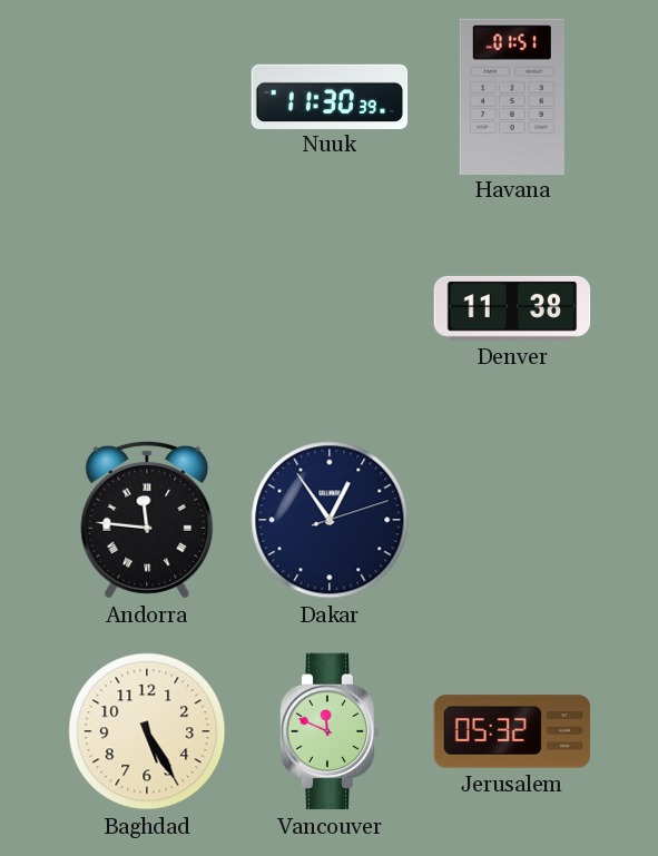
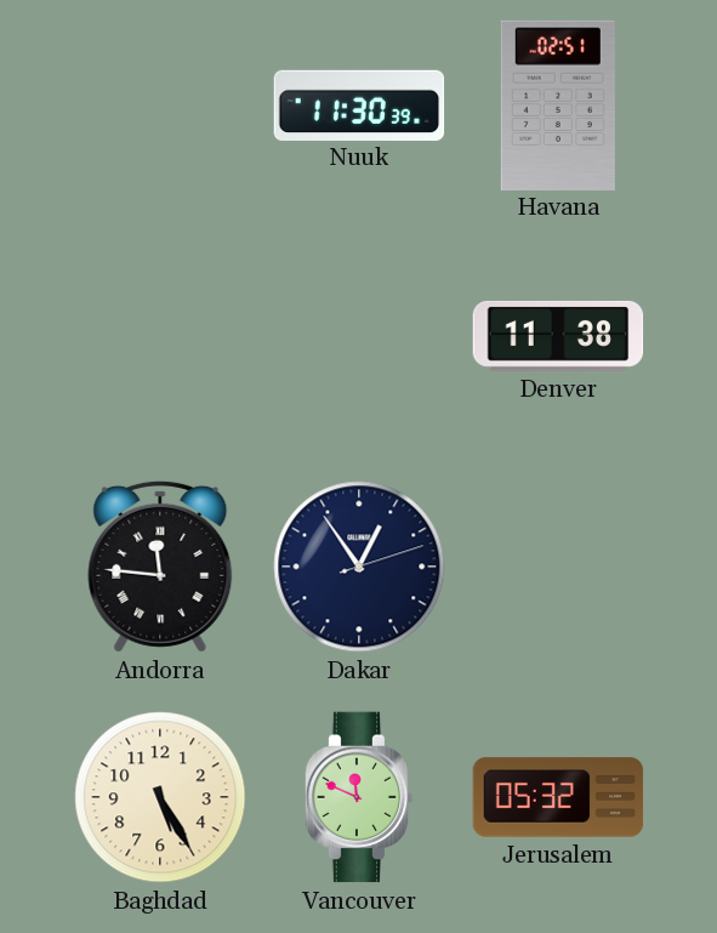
Havana: 01:51 -> 02:51
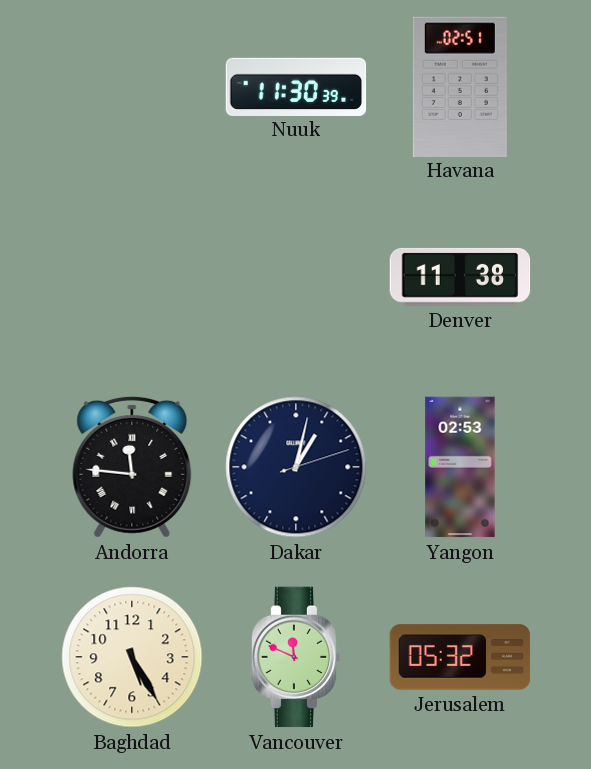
Dakar: 12:54 -> 1:02
Yangon: none -> 02:53
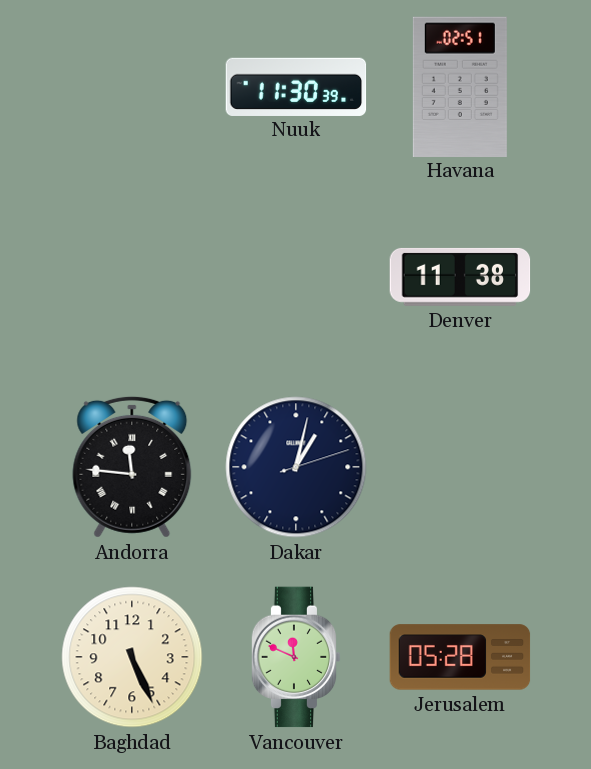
Yangon: 02:53 -> none
Baghdad: 5:25 -> 5:26
Jerusalem: 05:32 -> 05:28
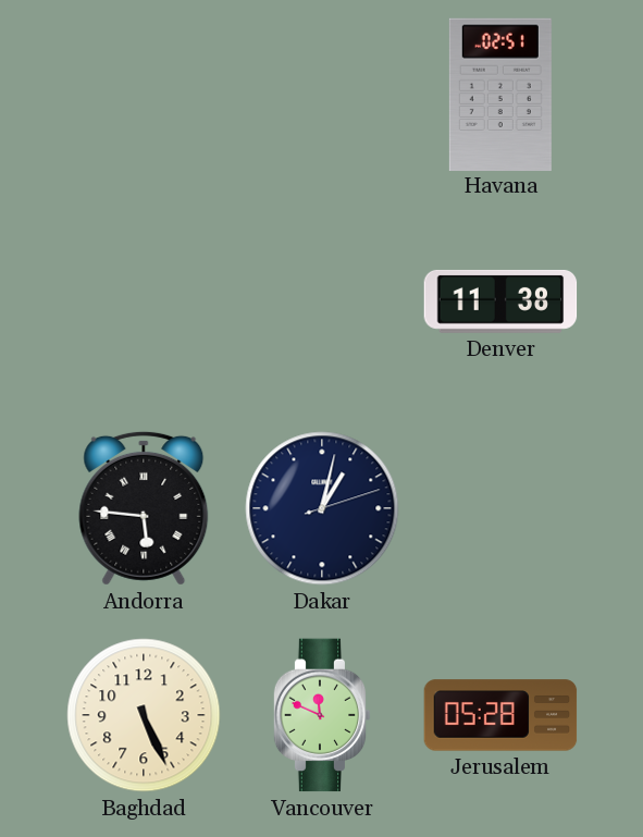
Nuuk: 11:30 -> none
Andorra: 11:46 -> 5:46
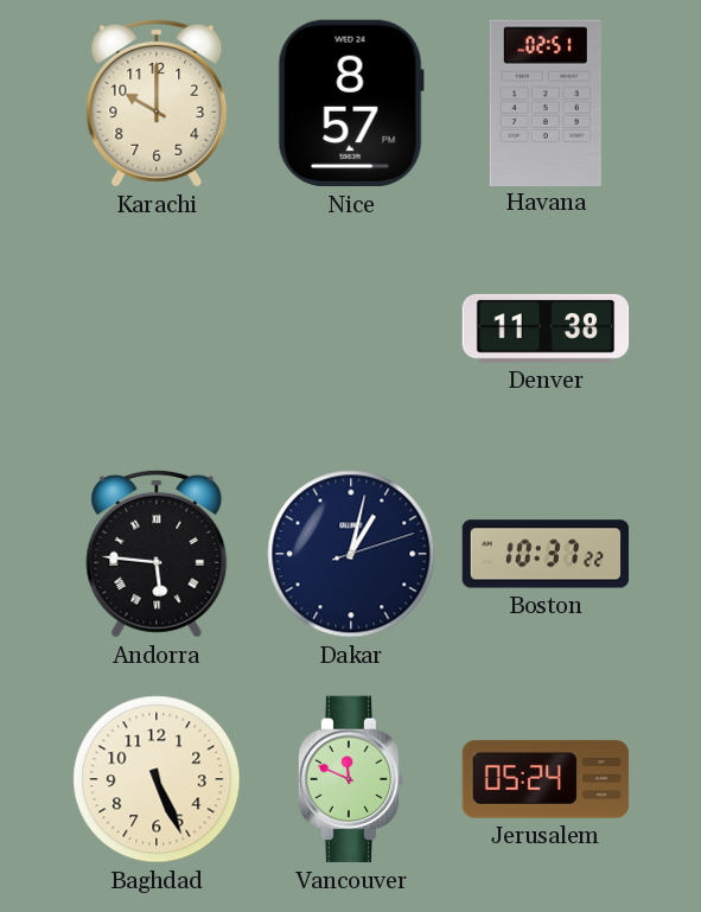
Karachi: none -> 10:00
Nice: none -> 8:57
Boston: none -> 10:37
Jerusalem: 05:28 -> 05:24
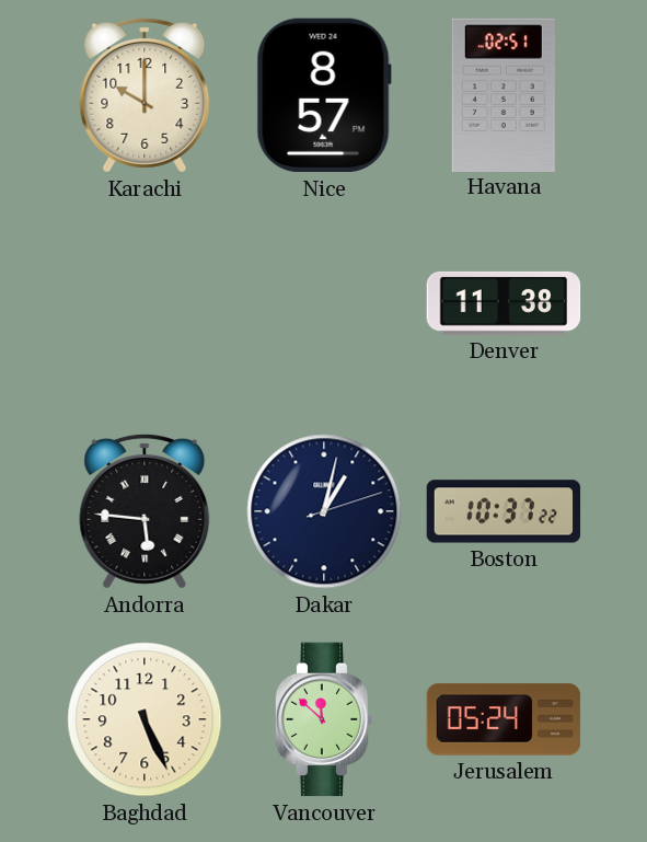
Vancouver: 11:49 -> 11:52
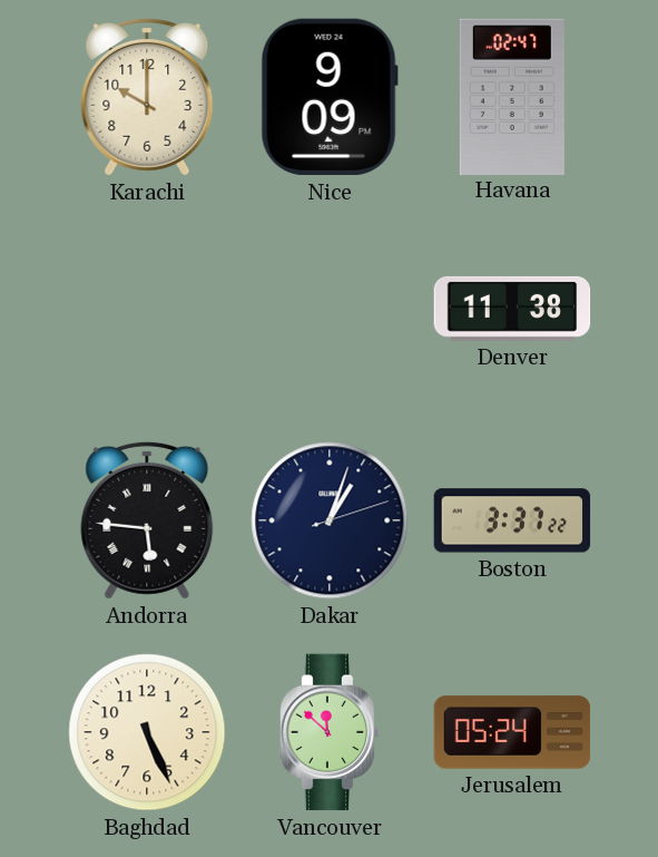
Nice: 8:57 -> 9:09
Havana: 02:51 -> 02:47
Dakar: 1:02 -> 1:03
Boston: 10:37 -> 3:37
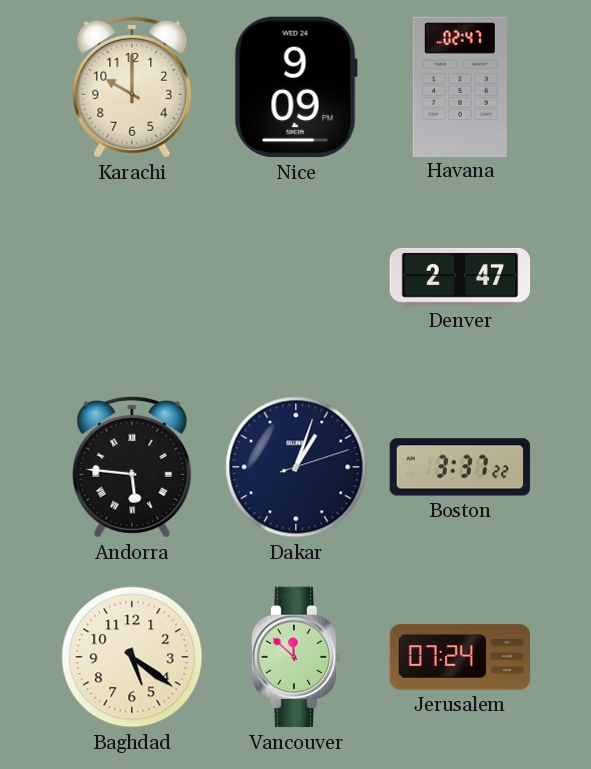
Denver: 11:38 -> 2:47
Baghdad: 5:26 -> 5:21
Jerusalem: 05:24 -> 07:24
